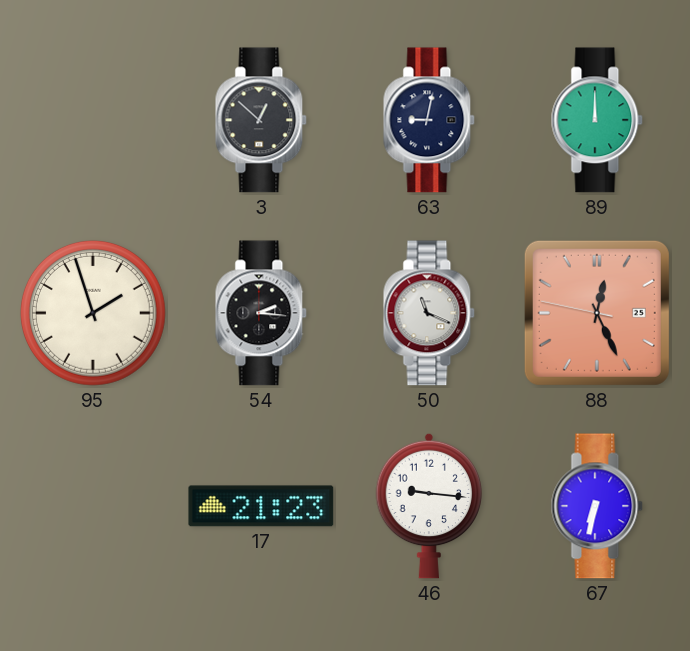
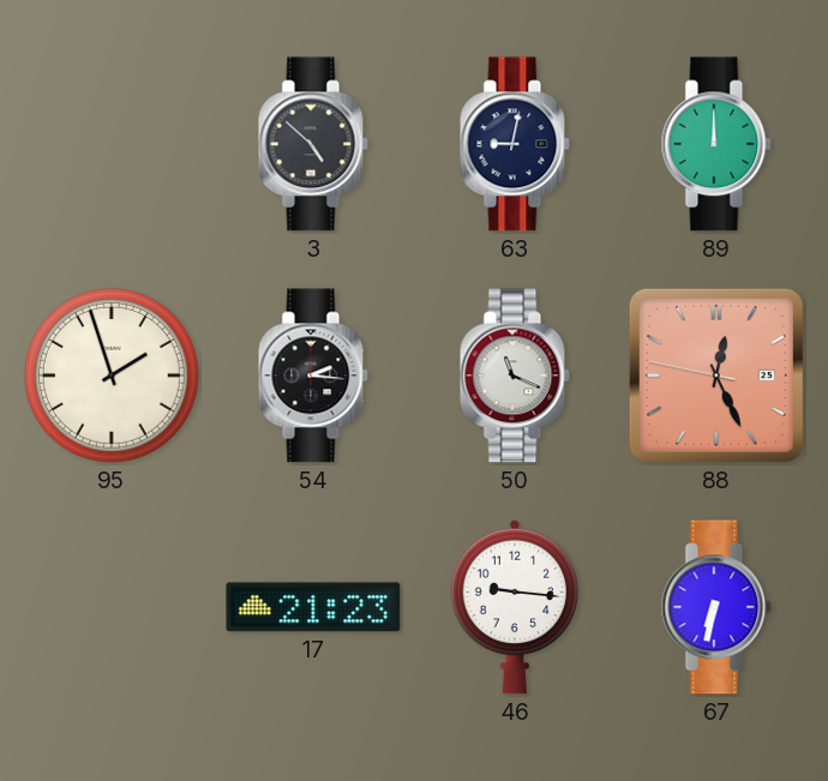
3: 12:52 -> 4:52
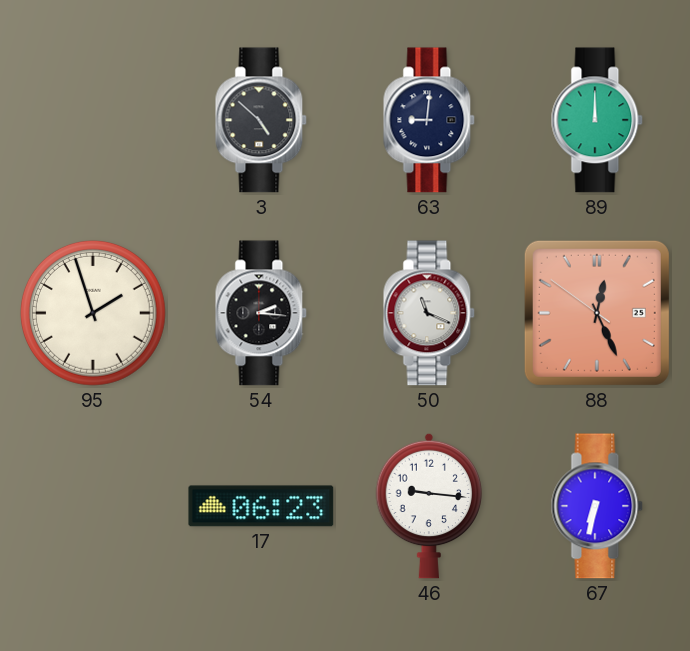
63: 9:02 -> 9:01
88: 12:25:47 -> 12:25:51
17: 21:23 -> 06:23
